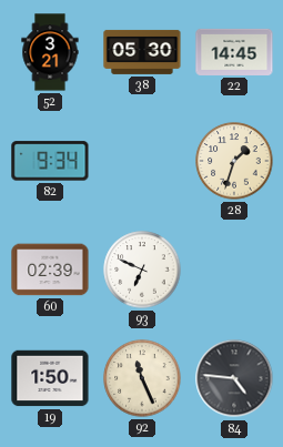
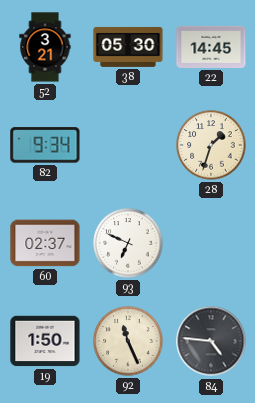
60: 02:39 -> 02:37
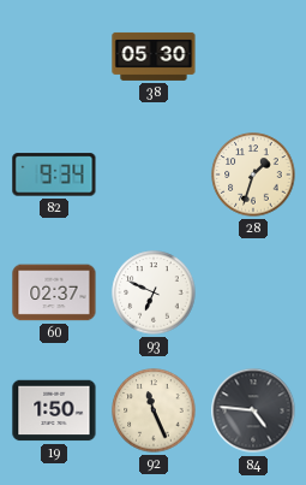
52: 3:21 -> none
22: 14:45 -> none
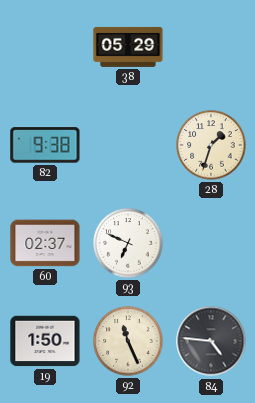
38: 05:30 -> 05:29
82: 9:34 -> 9:38
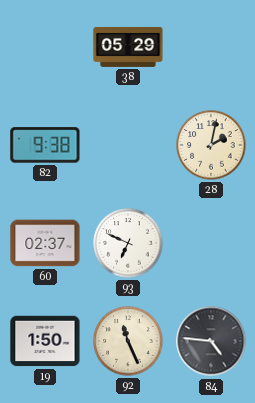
28: 1:33 -> 2:02
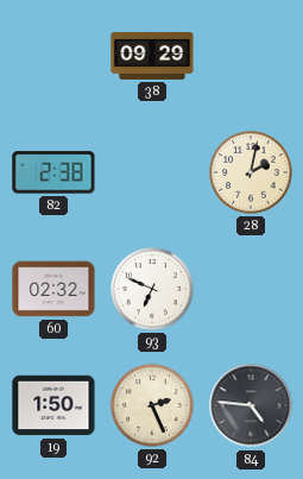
38: 05:29 -> 09:29
82: 9:38 -> 2:38
60: 02:37 -> 02:32
92: 11:26 -> 2:26
